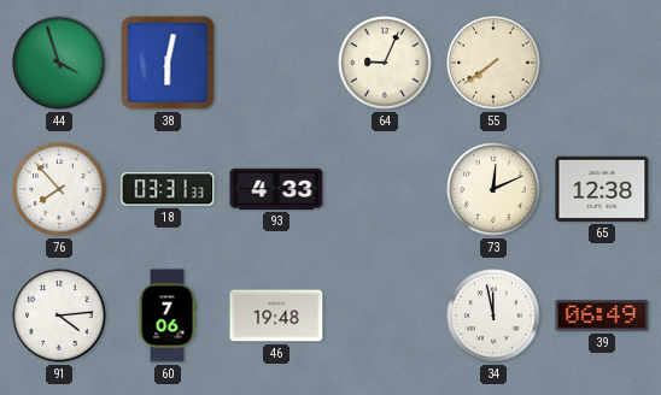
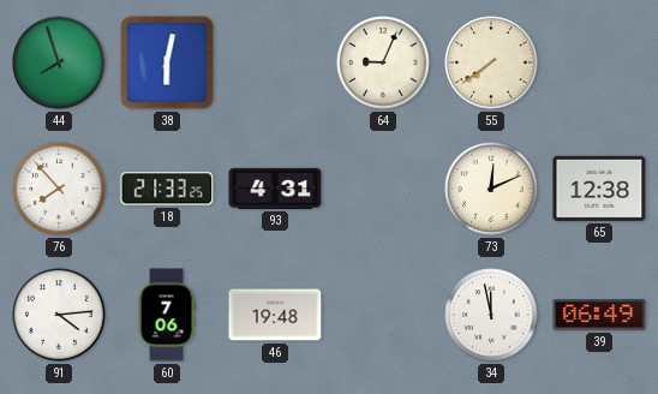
44: 3:57 -> 7:57
18: 03:31 -> 21:33
93: 4:33 -> 4:31
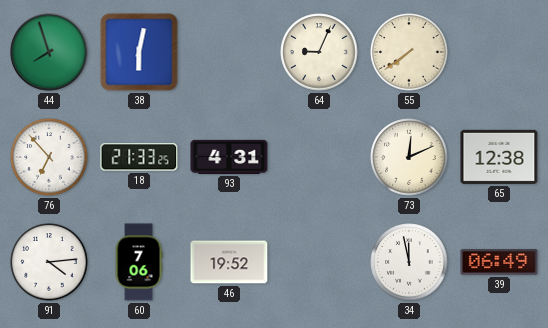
76: 7:53 -> 6:53
46: 19:48 -> 19:52
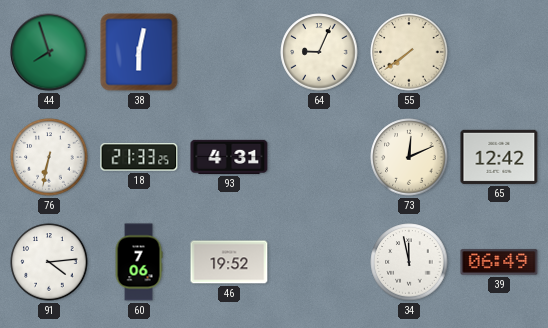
76: 6:53 -> 6:32
65: 12:38 -> 12:42
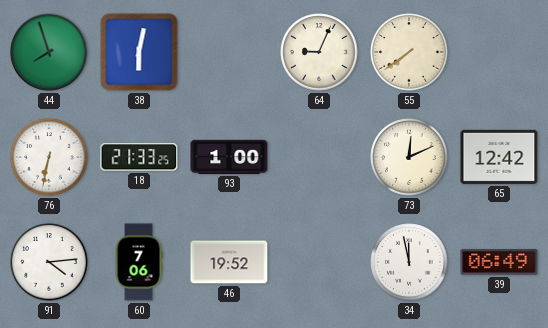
93: 4:31 -> 1:00
